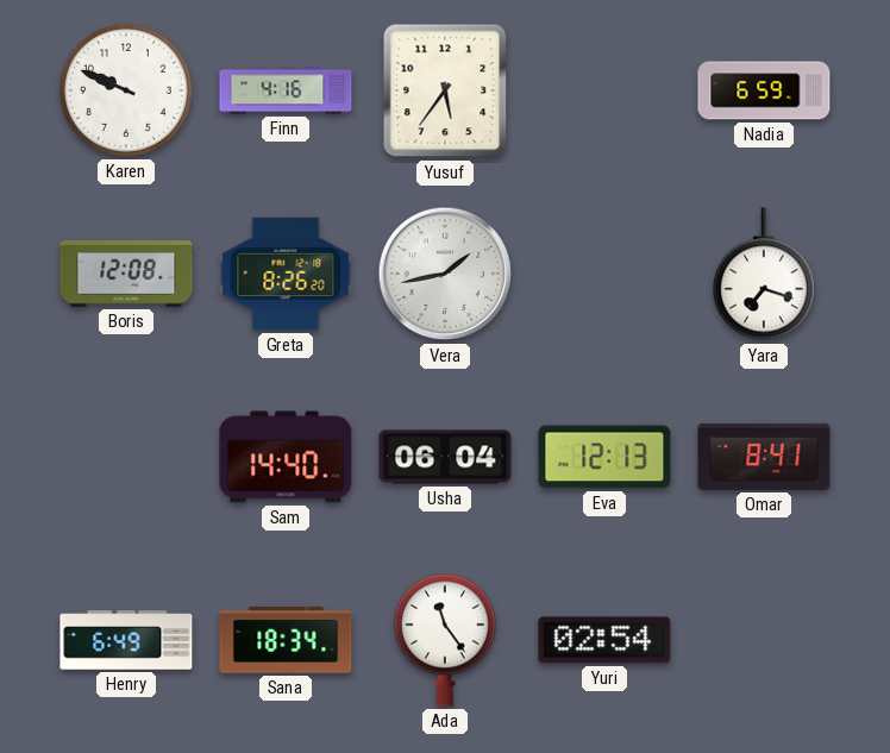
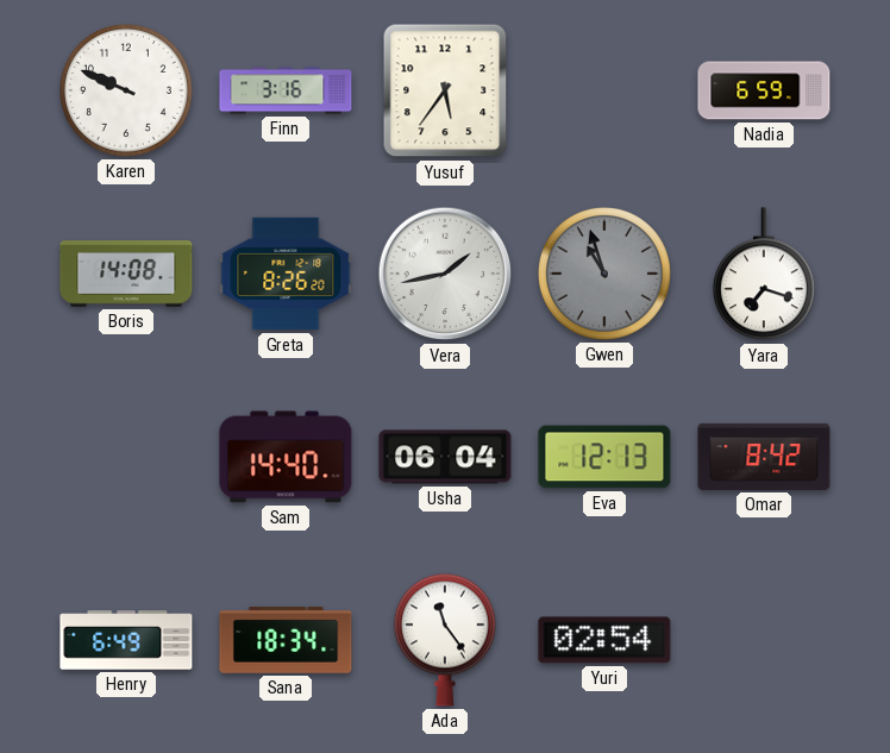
Finn: 4:16 -> 3:16
Boris: 12:08 -> 14:08
Gwen: none -> 10:57
Omar: 8:41 -> 8:42
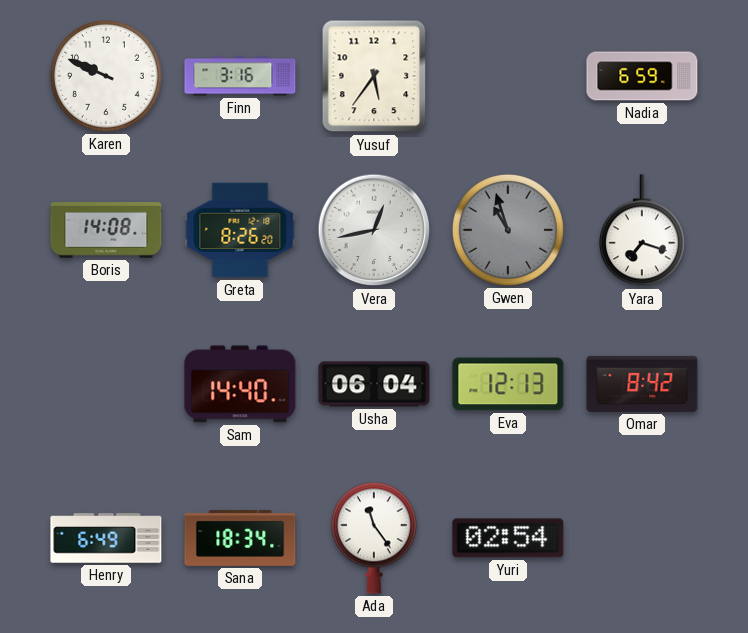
Vera: 1:43 -> 12:43
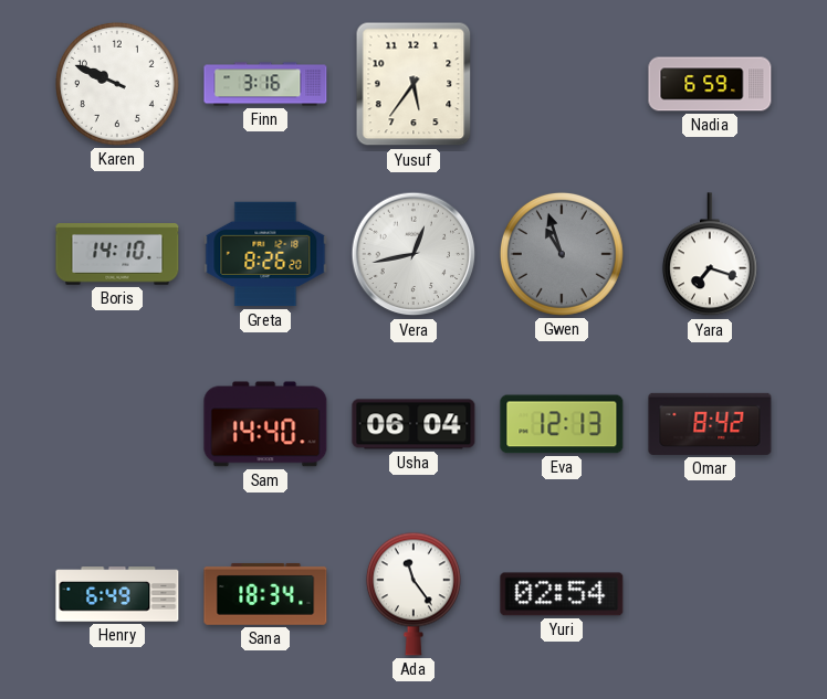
Boris: 14:08 -> 14:10
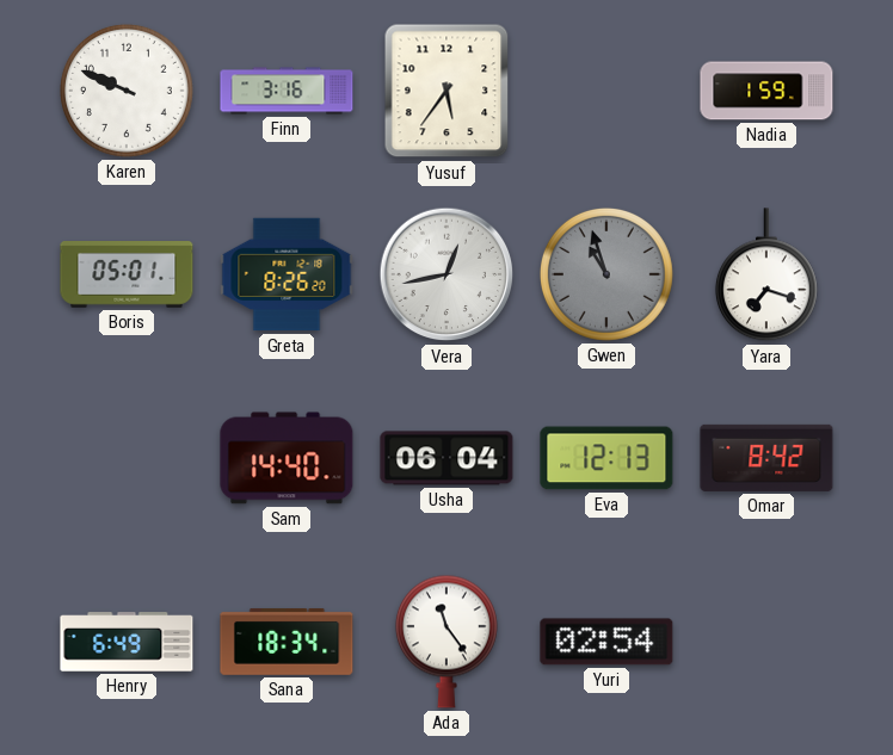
Nadia: 6:59 -> 1:59
Boris: 14:10 -> 05:01
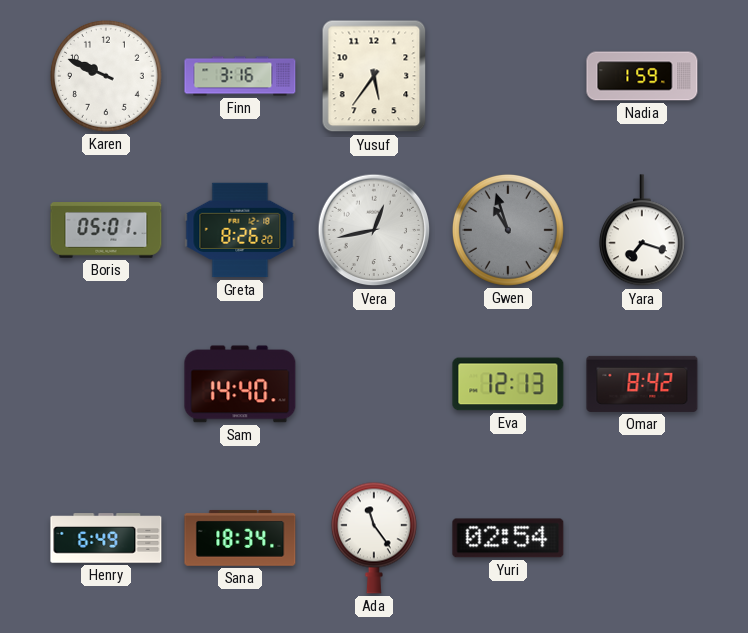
Usha: 06:04 -> none
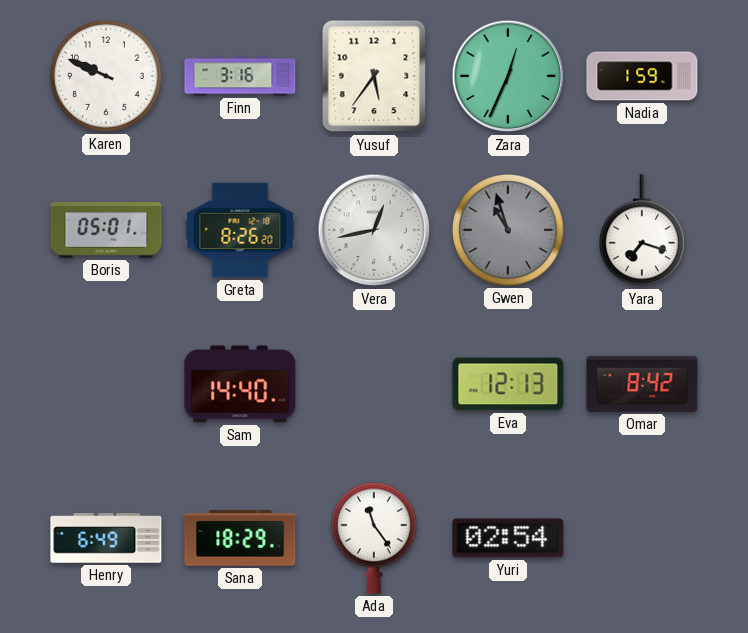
Zara: none -> 12:34
Sana: 18:34 -> 18:29
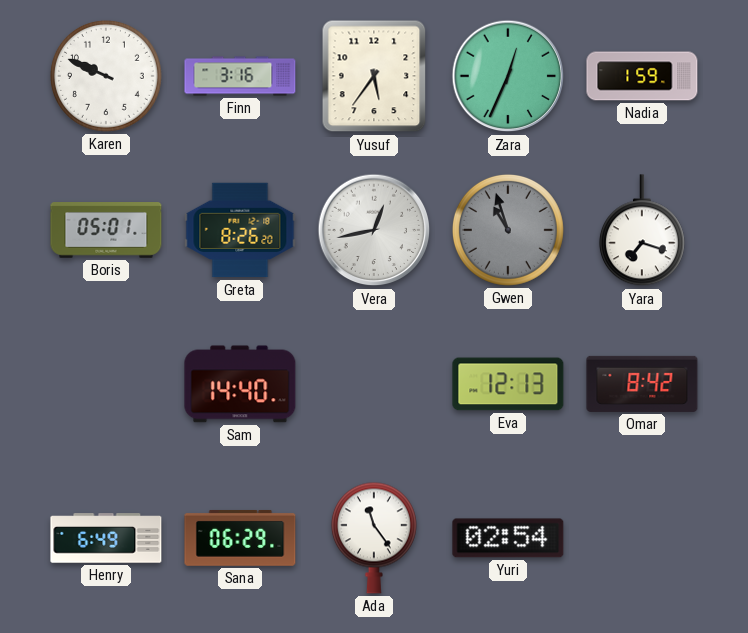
Sana: 18:29 -> 06:29
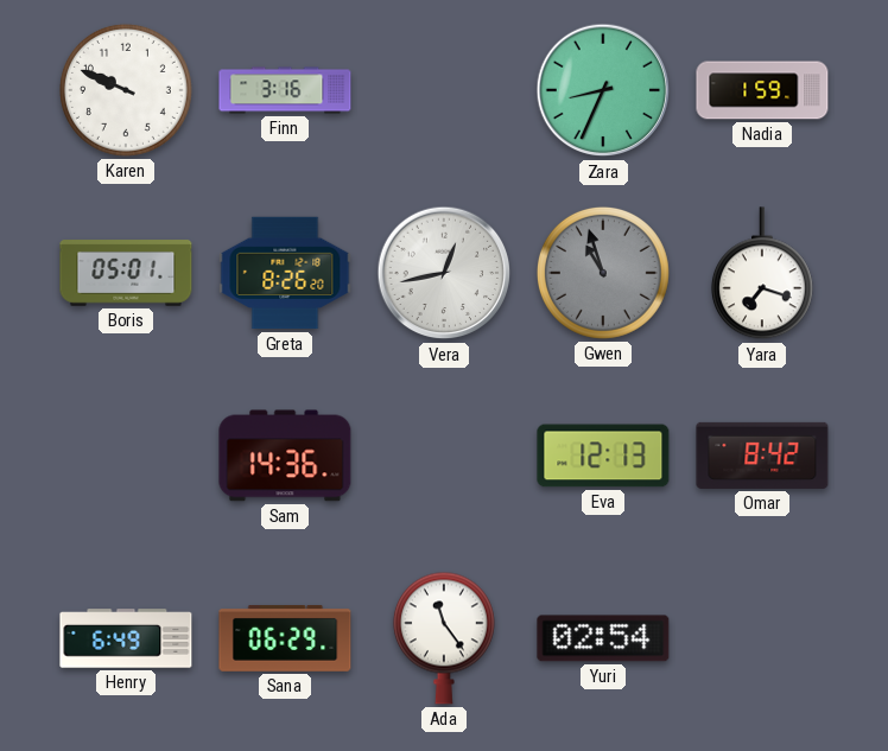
Yusuf: 5:36 -> none
Zara: 12:34 -> 8:34
Sam: 14:40 -> 14:36
